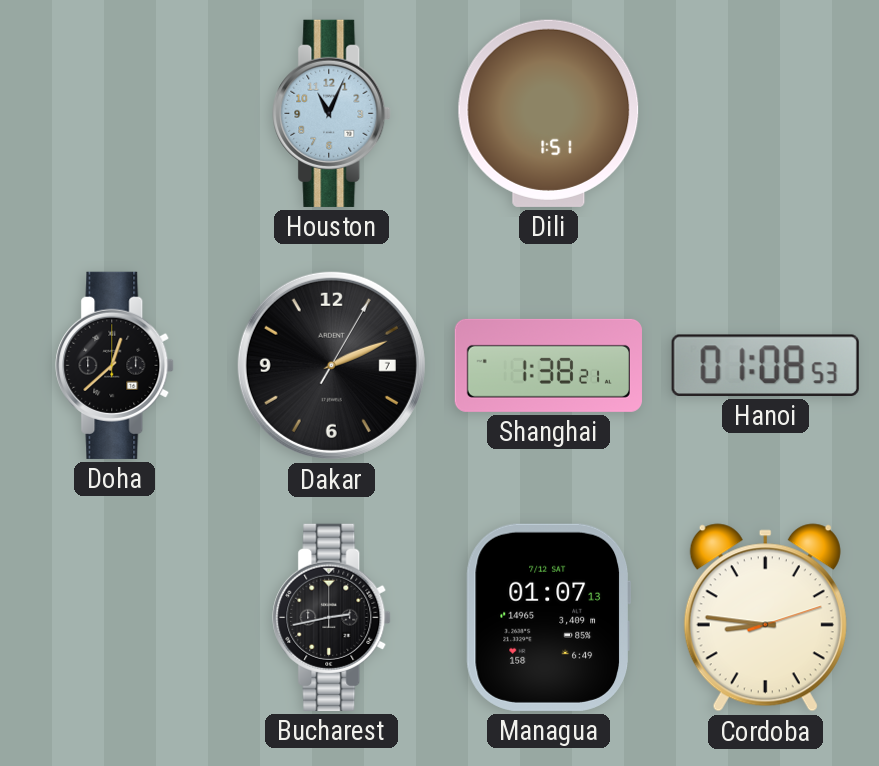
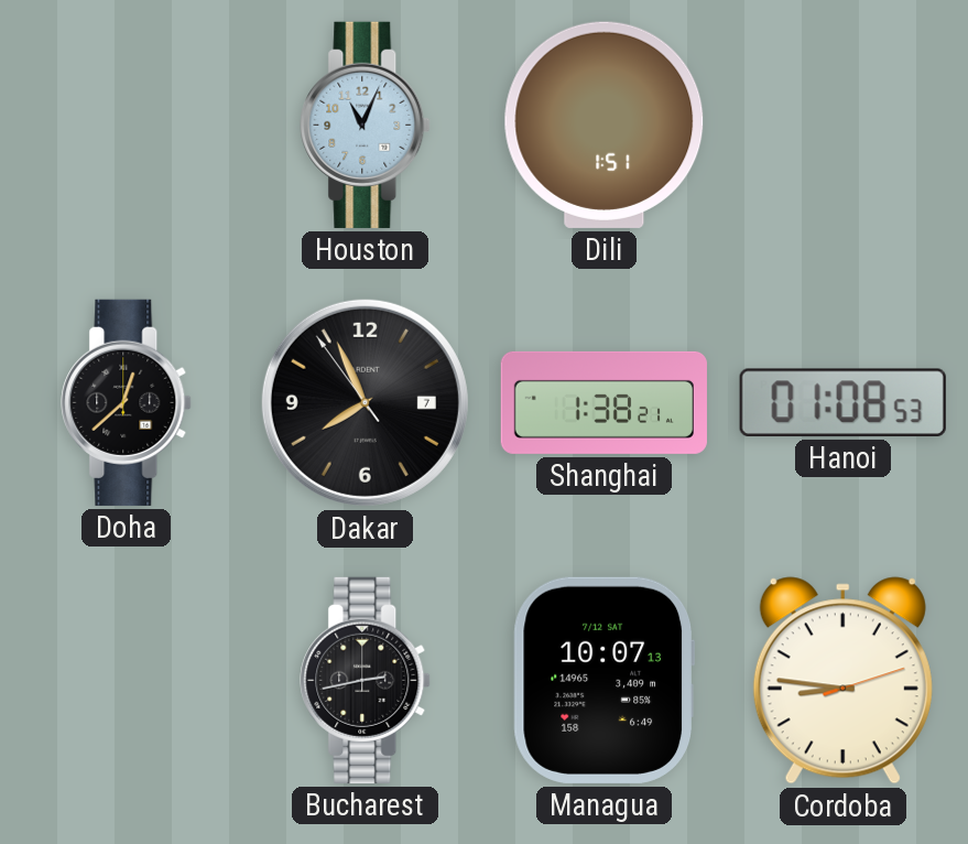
Dakar: 2:11 -> 7:55
Managua: 01:07 -> 10:07
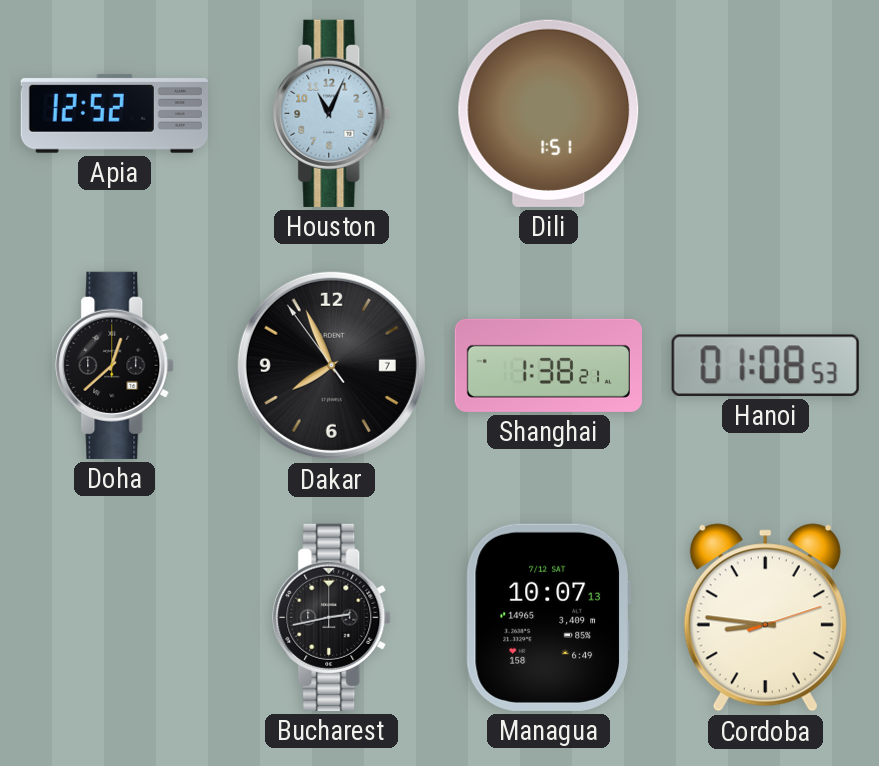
Apia: none -> 12:52
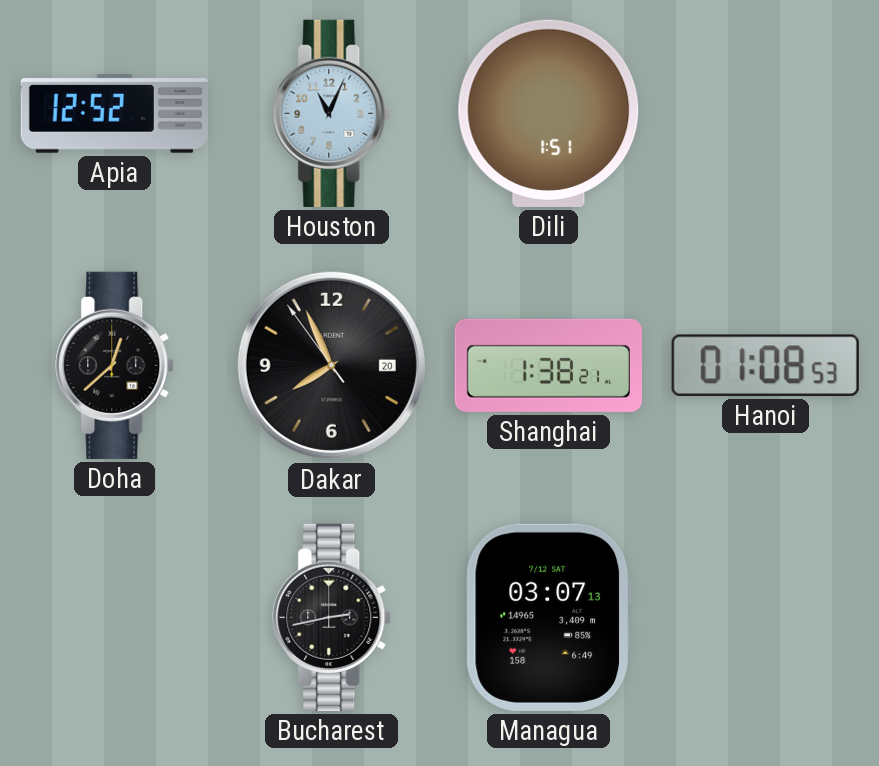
Dakar date: 7 -> 20
Managua: 10:07 -> 03:07
Cordoba: 8:46 -> none
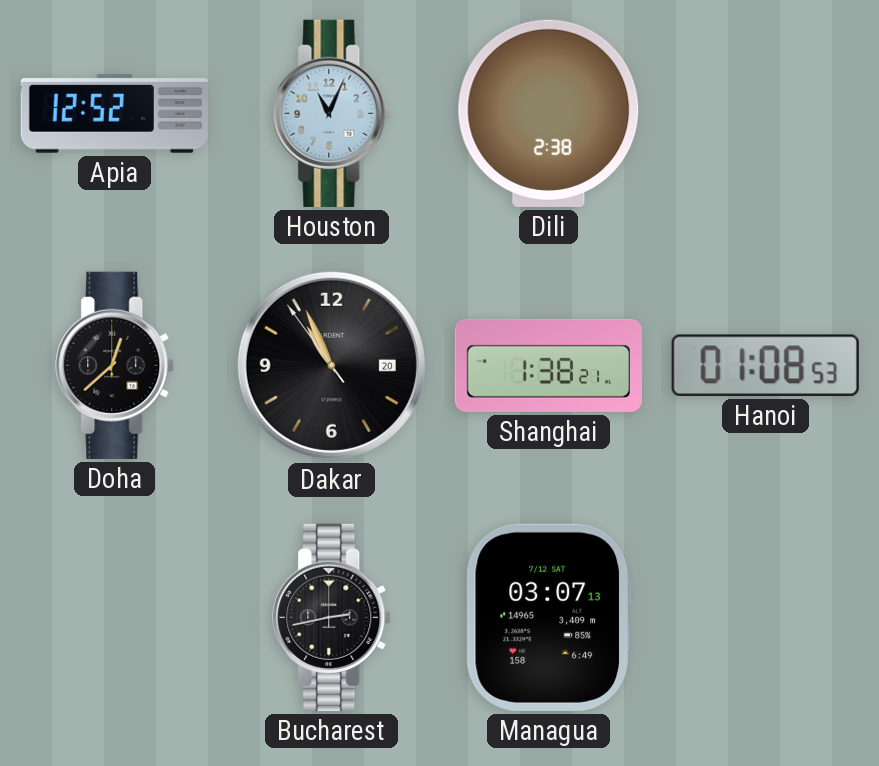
Dili: 1:51 -> 2:38
Dakar: 7:55 -> 10:55
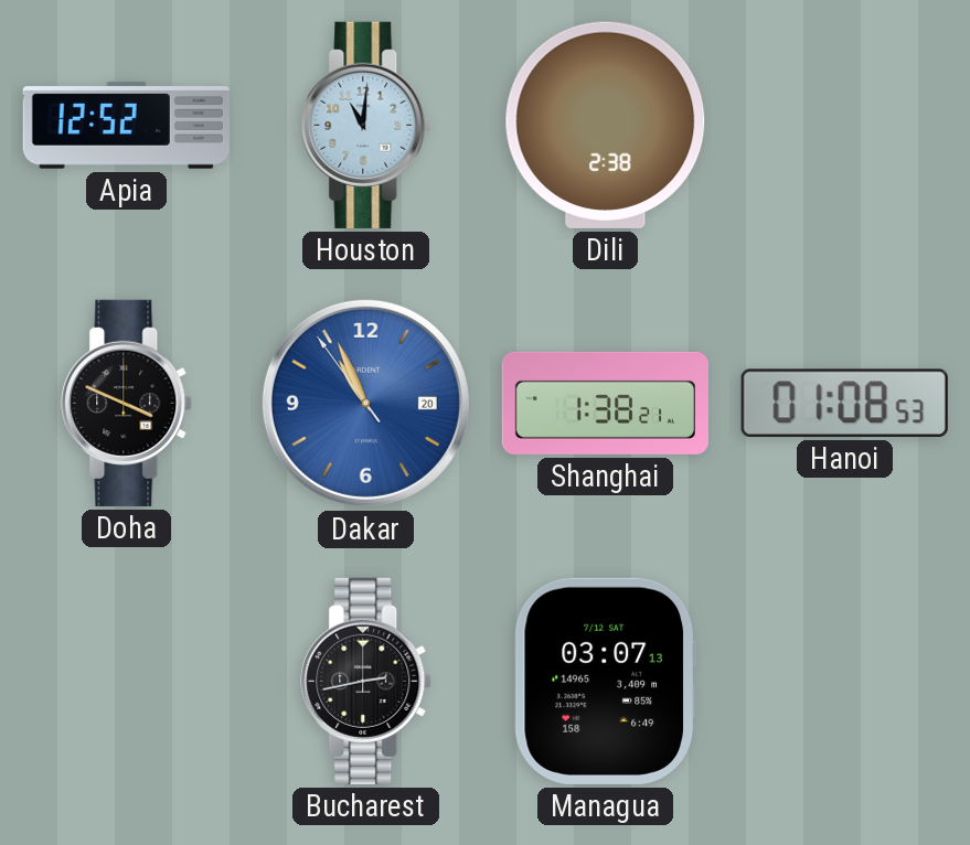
Houston: 11:04 -> 11:01
Doha: 12:38 -> 3:49
Dakar dial: black -> blue
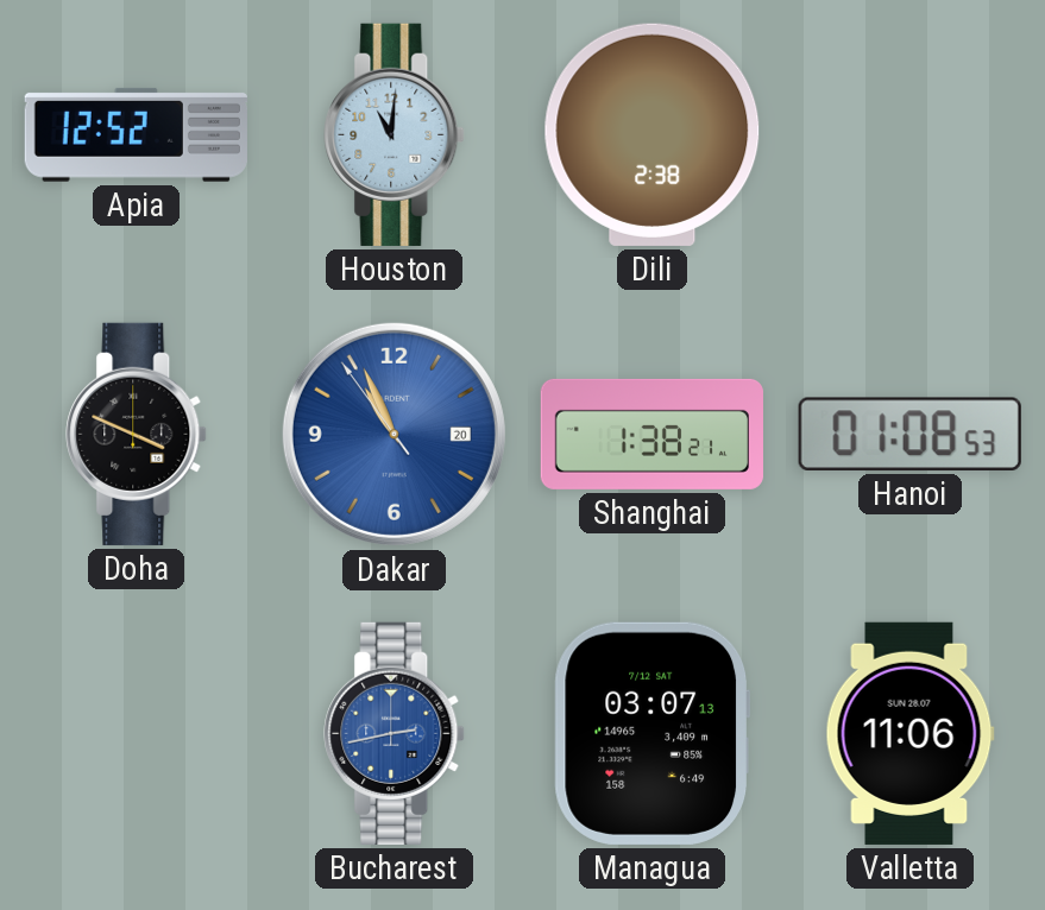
Bucharest dial: black -> blue
Valletta: none -> 11:06
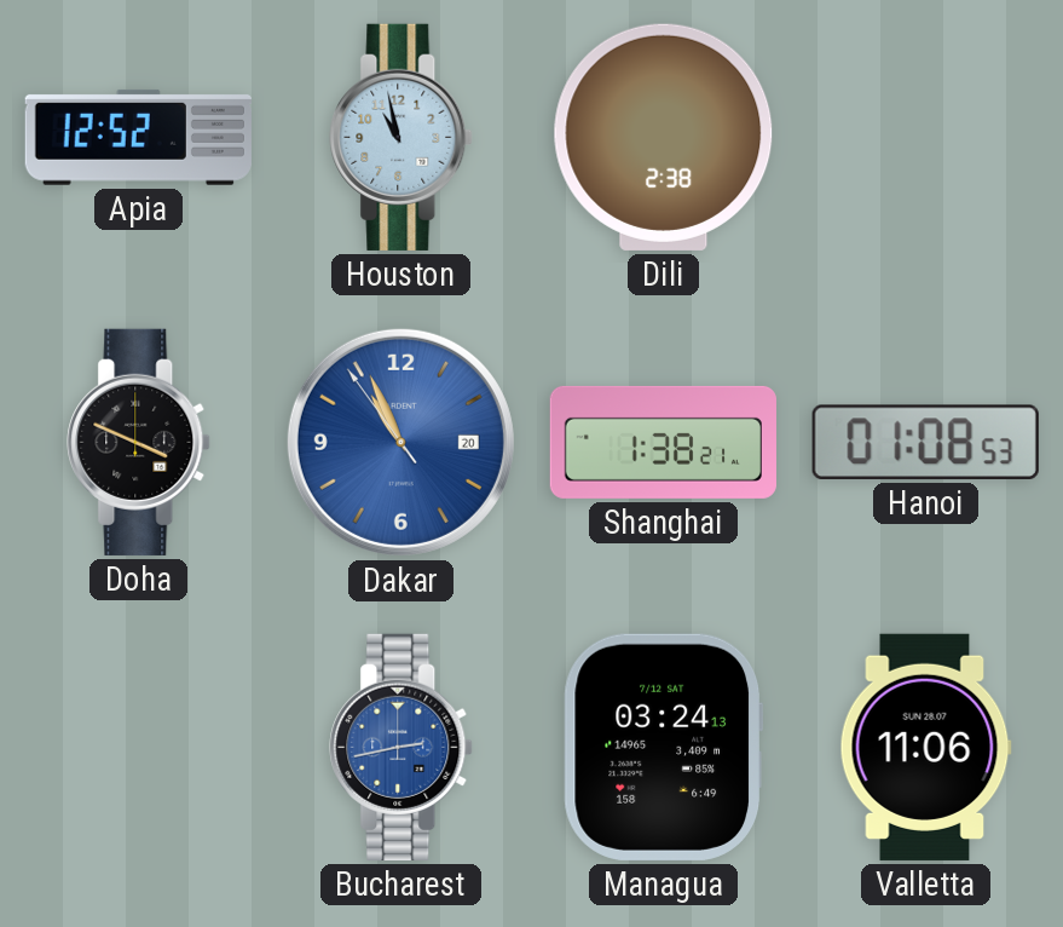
Houston: 11:01 -> 10:58
Managua: 03:07 -> 03:24
